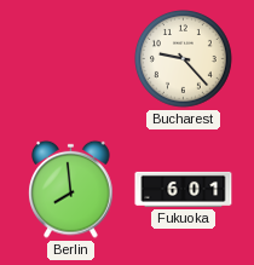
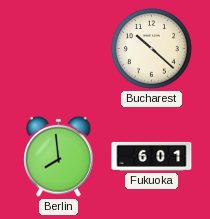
Bucharest: 9:23 -> 10:22
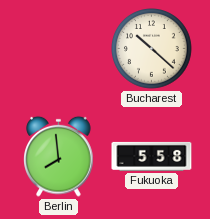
Fukuoka: 6:01 -> 5:58
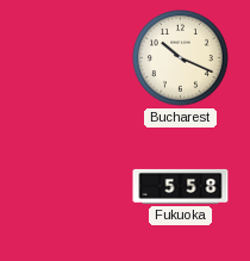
Bucharest: 10:22 -> 10:19
Berlin: 7:59 -> none
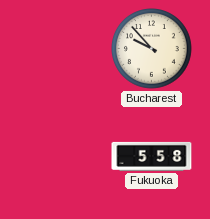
Bucharest: 10:19 -> 9:53
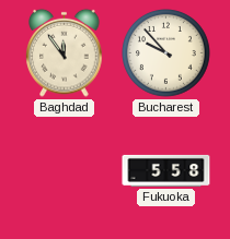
Baghdad: none -> 11:54
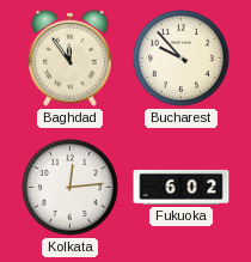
Kolkata: none -> 12:14
Fukuoka: 5:58 -> 6:02
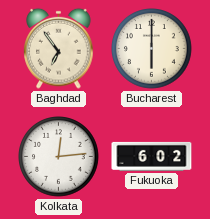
Baghdad: 11:54 -> 6:54
Bucharest: 9:53 -> 6:00
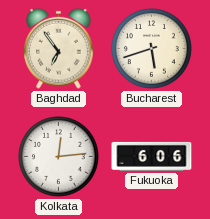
Bucharest: 6:00 -> 5:42
Fukuoka: 6:02 -> 6:06
